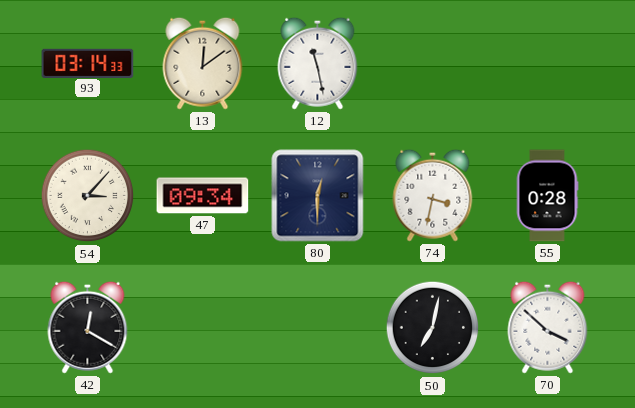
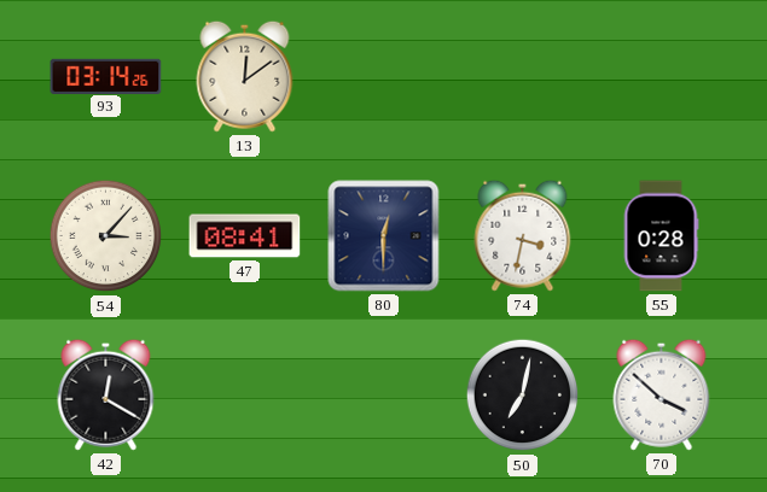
93: 03:14:33 -> 03:14:26
12: 11:28 -> none
47: 09:34 -> 08:41
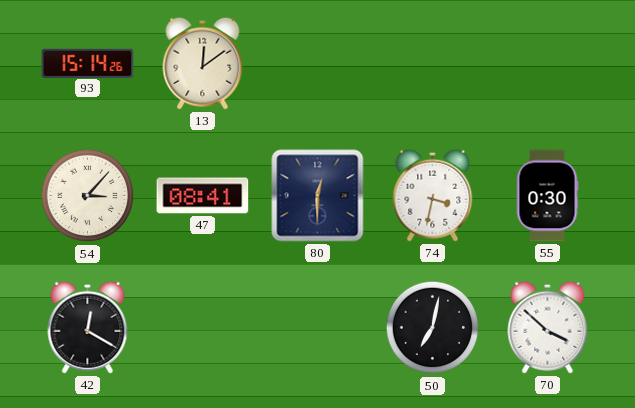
93: 03:14 -> 15:14
55: 0:28 -> 0:30
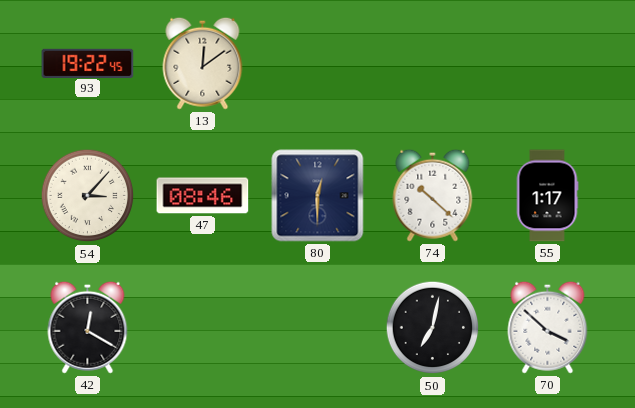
93: 15:14 -> 19:22
47: 08:41 -> 08:46
74: 3:32 -> 10:22
55: 0:30 -> 1:17
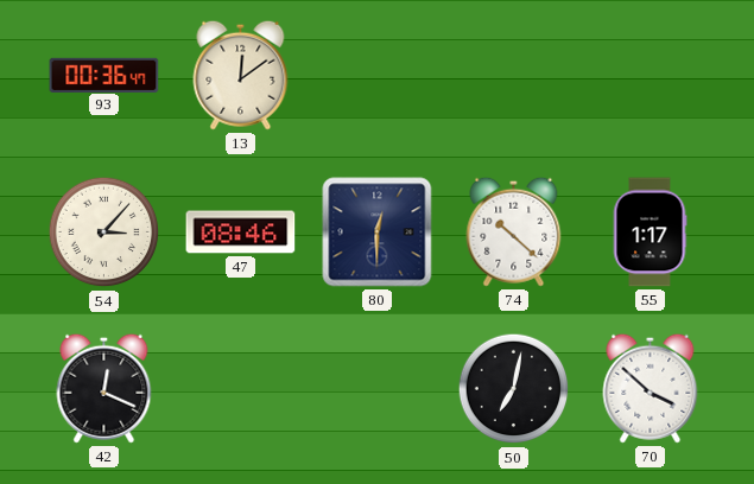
93: 19:22 -> 00:36
42: 12:20 -> 12:19
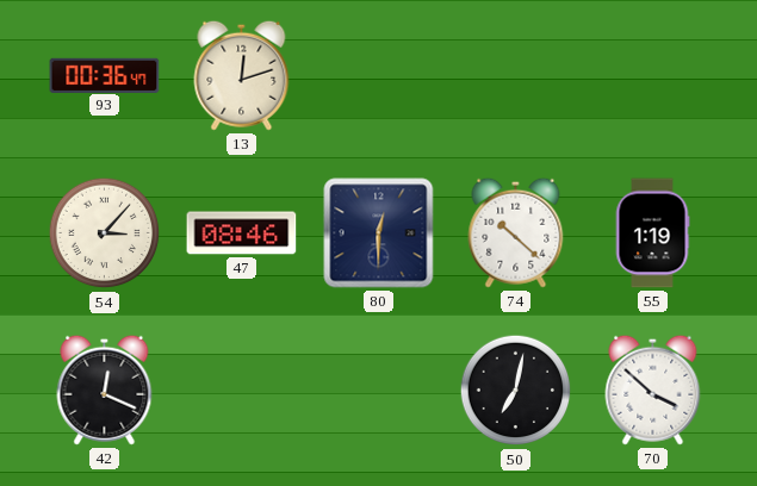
13: 12:09 -> 12:12
55: 1:17 -> 1:19
